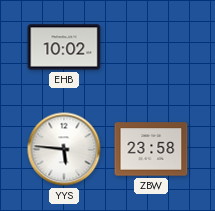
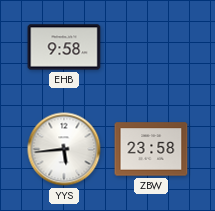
EHB: 10:02 -> 9:58
YYS: 5:46 -> 5:44
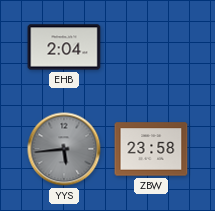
EHB: 9:58 -> 2:04
YYS dial: white -> grey
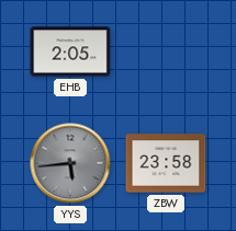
EHB: 2:04 -> 2:05
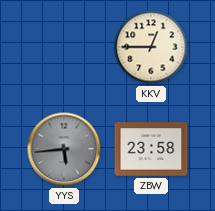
EHB: 2:05 -> none
KKV: none -> 12:45
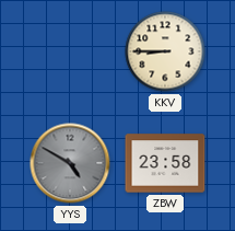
KKV: 12:45 -> 8:45
YYS: 5:44 -> 4:50
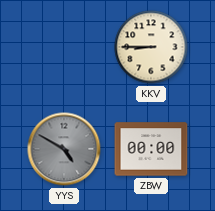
ZBW: 23:58 -> 00:00
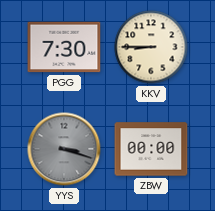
PGG: none -> 7:30
YYS: 4:50 -> 3:18
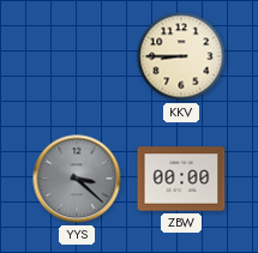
PGG: 7:30 -> none
YYS: 3:18 -> 3:22
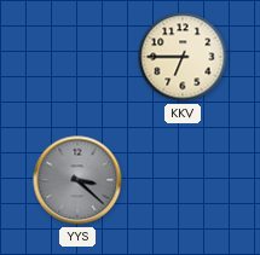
KKV: 8:45 -> 6:45
ZBW: 00:00 -> none
